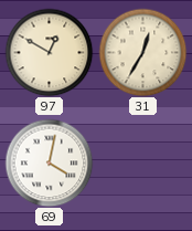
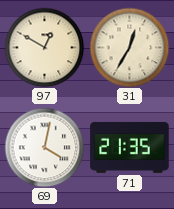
71: none -> 21:35
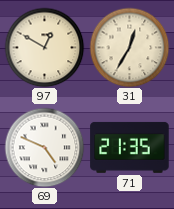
69: 4:02 -> 4:49
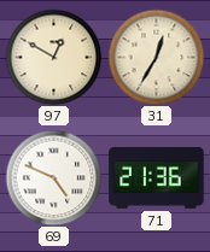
71: 21:35 -> 21:36
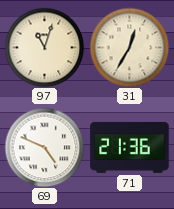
97: 12:50 -> 11:03
